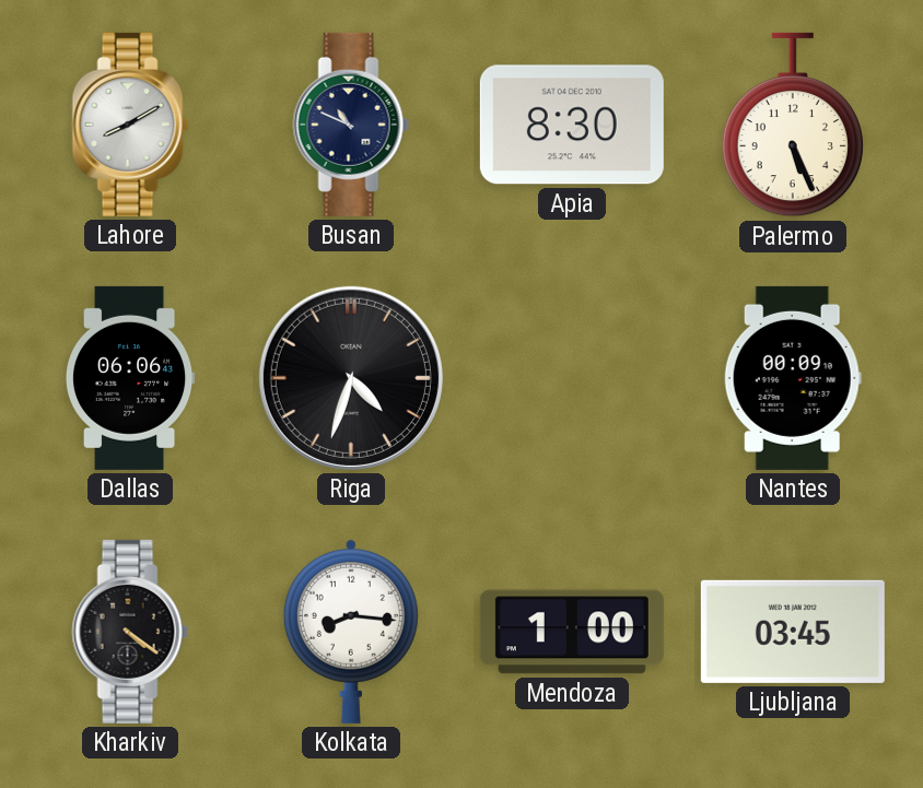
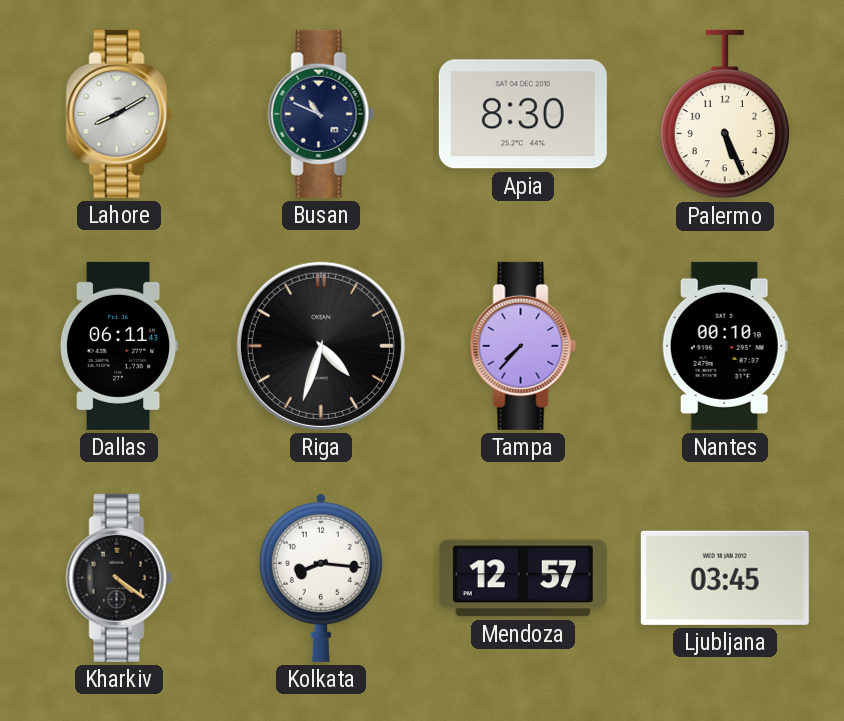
Dallas: 06:06 -> 06:11
Tampa: none -> 7:37
Nantes: 00:09 -> 00:10
Mendoza: 1:00 -> 12:57
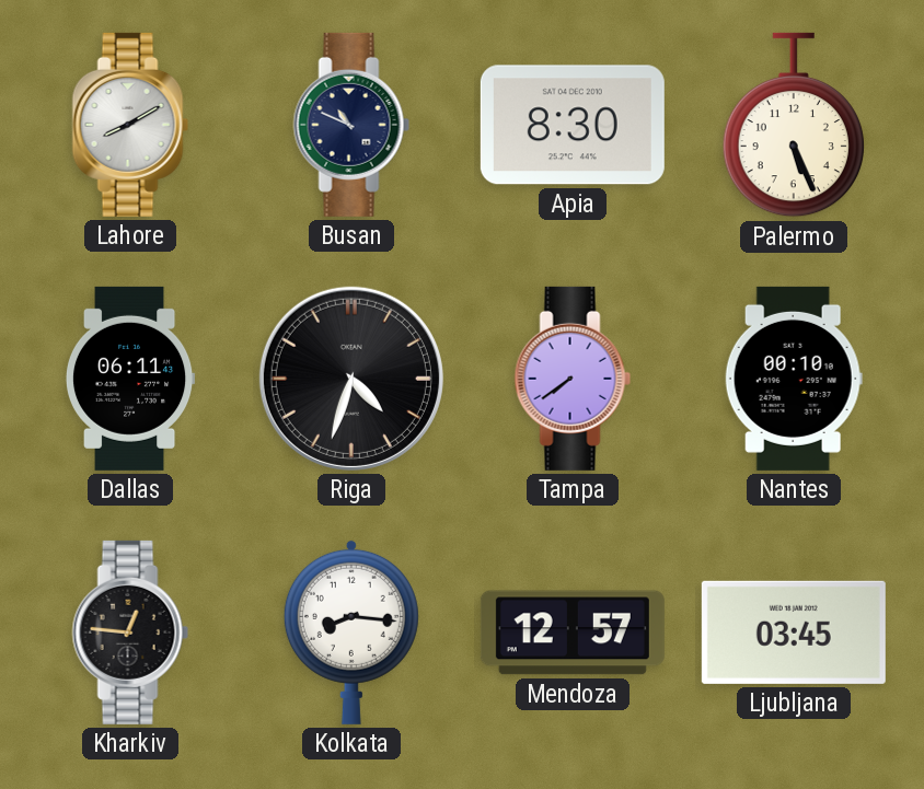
Tampa: 7:37 -> 7:39
Kharkiv: 4:21 -> 12:46
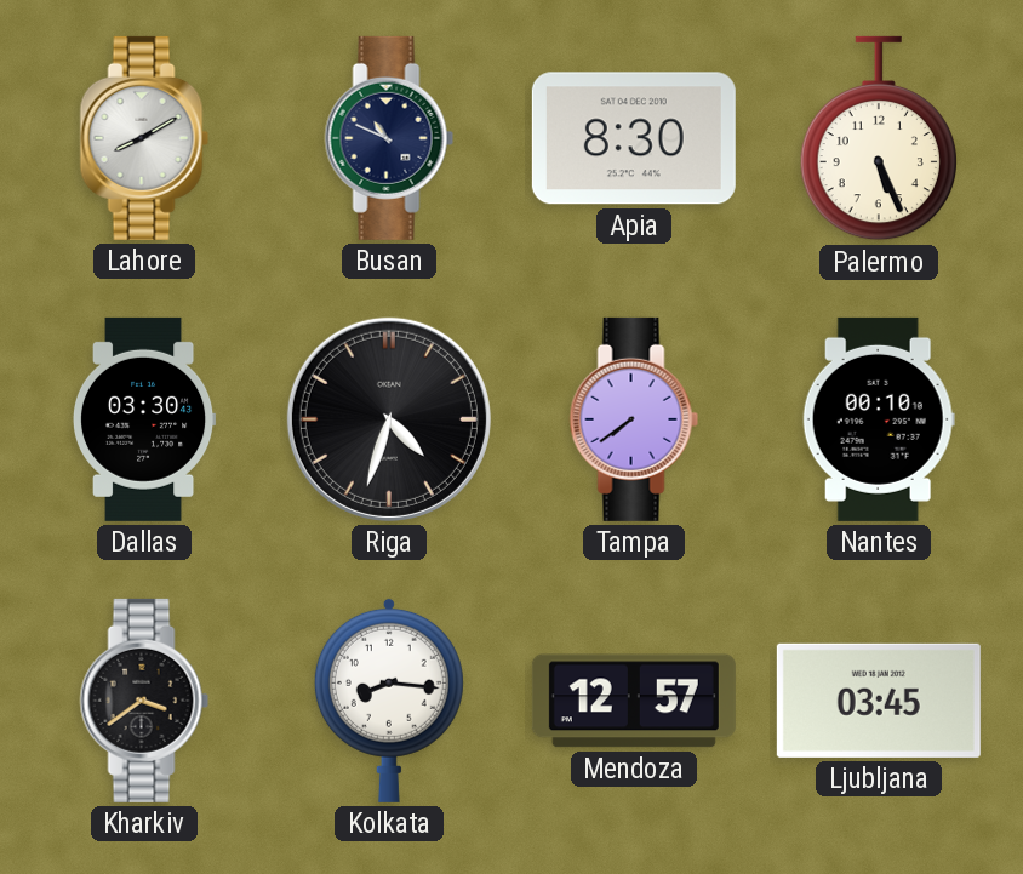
Dallas: 06:11 -> 03:30
Kharkiv: 12:46 -> 3:39
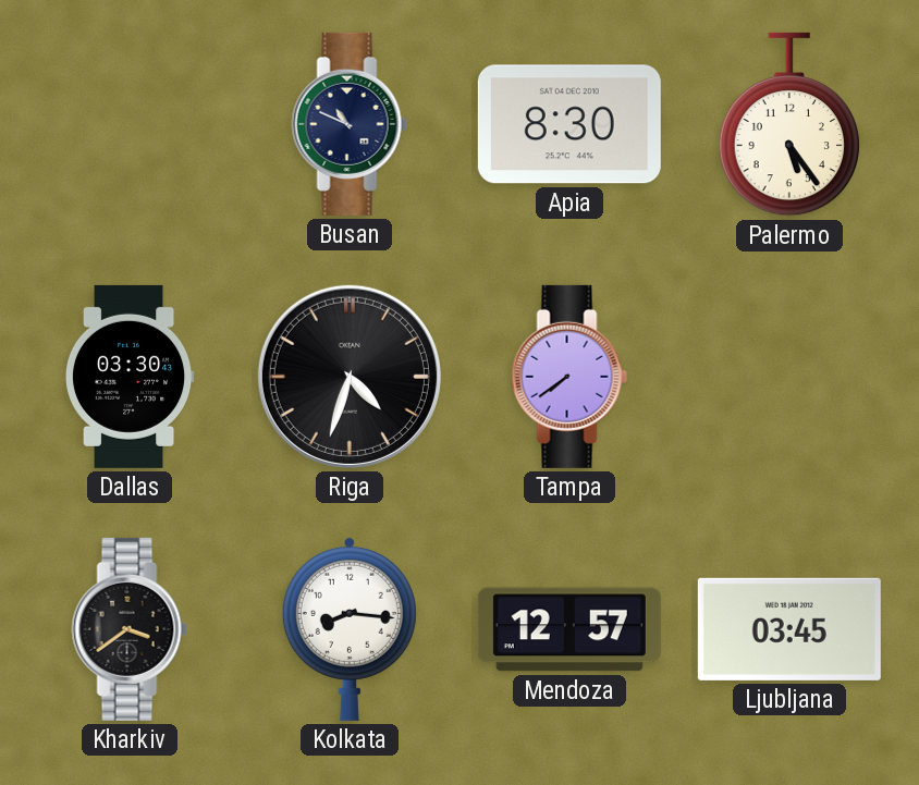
Lahore: 8:10 -> none
Palermo: 5:26 -> 5:24
Nantes: 00:10 -> none
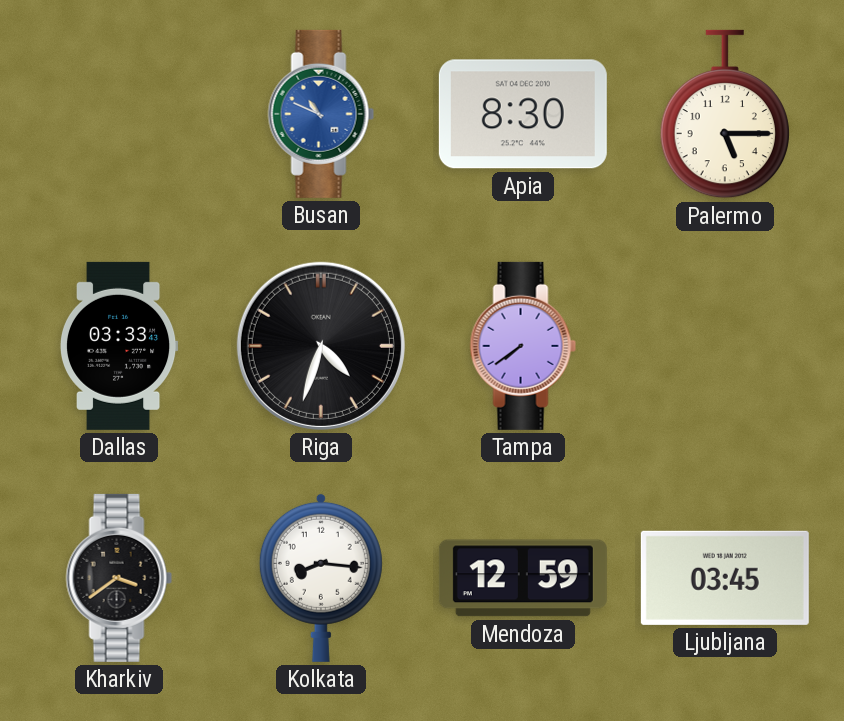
Busan dial: navy -> blue
Palermo: 5:24 -> 5:15
Dallas: 03:30 -> 03:33
Mendoza: 12:57 -> 12:59
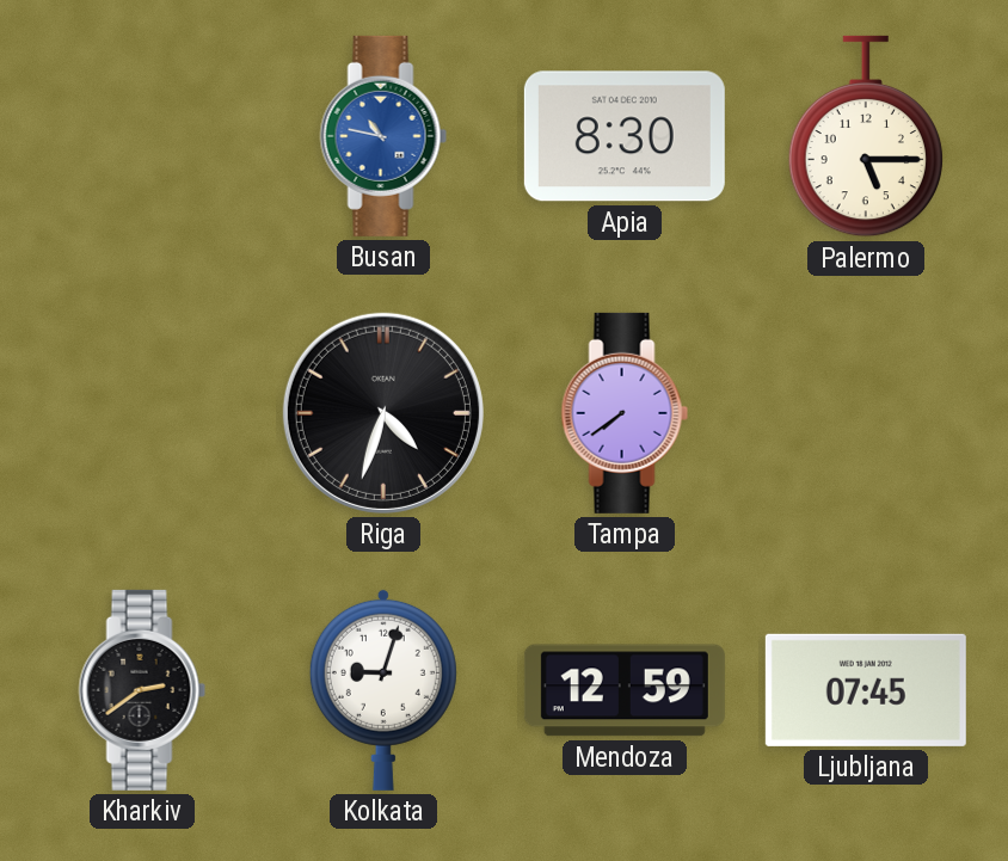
Busan: 10:49 -> 10:47
Dallas: 03:33 -> none
Kharkiv: 3:39 -> 2:39
Kolkata: 8:16 -> 9:03
Ljubljana: 03:45 -> 07:45
